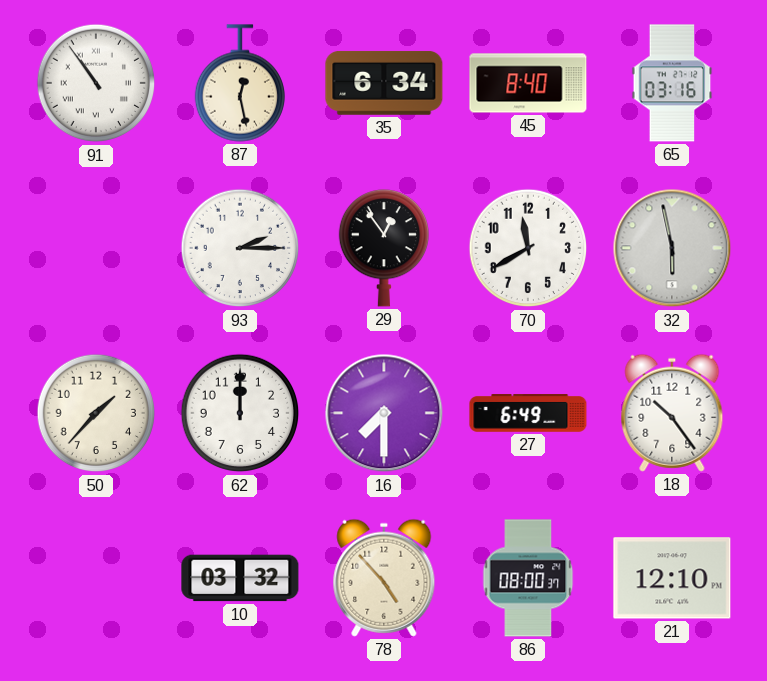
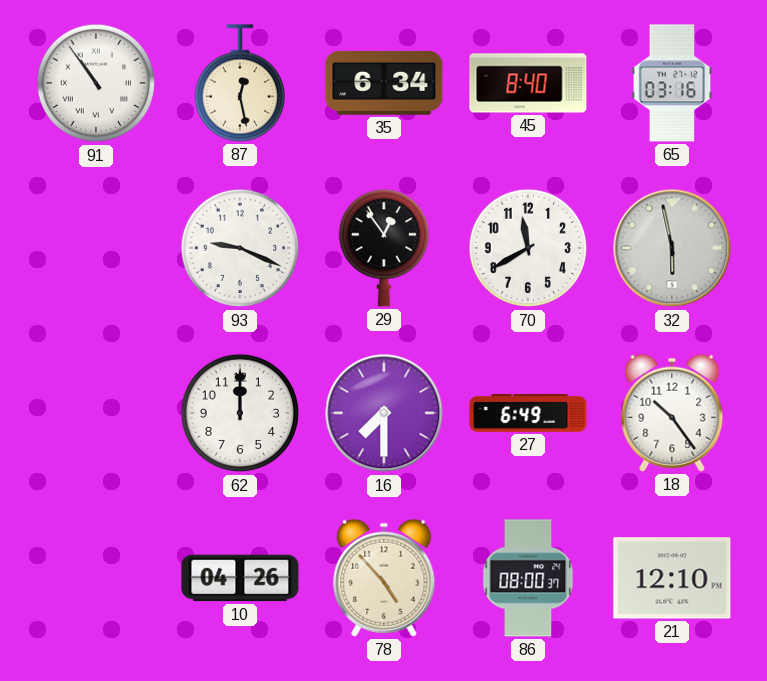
93: 2:15 -> 9:19
50: 1:37 -> none
10: 03:32 -> 04:26
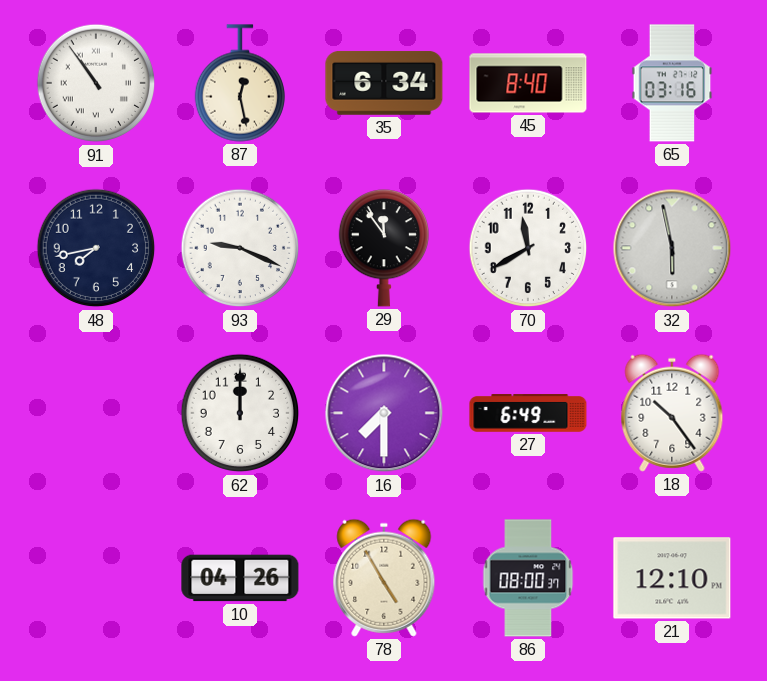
48: none -> 7:43
29: 12:54 -> 11:54
78: 4:53 -> 4:55
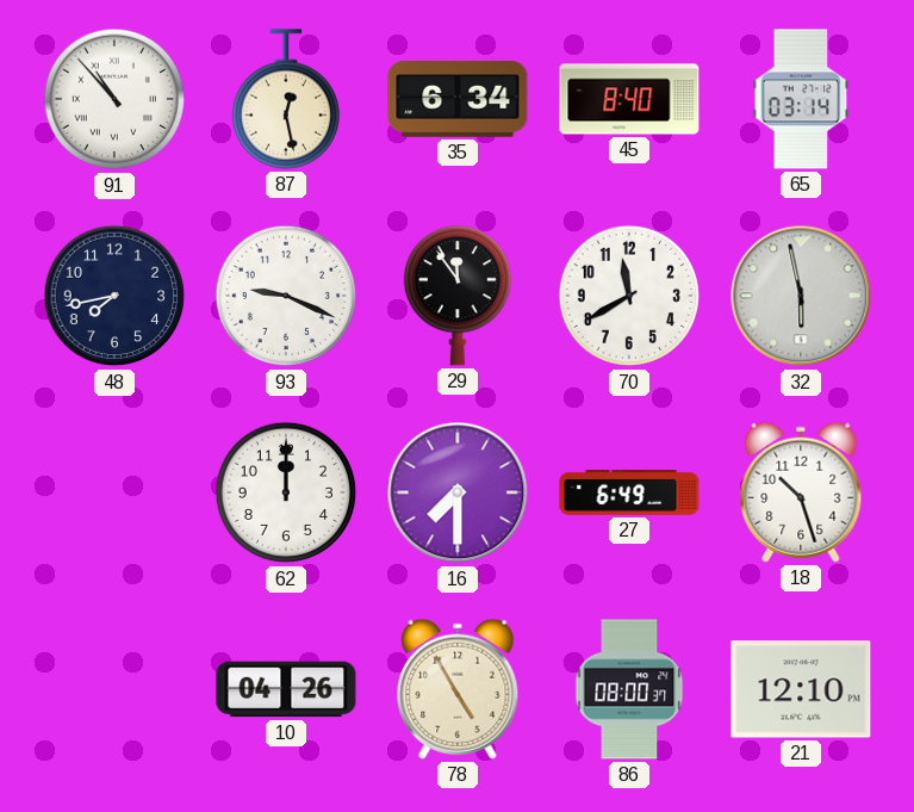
91: 10:54 -> 10:53
65: 03:16 -> 03:14
18: 10:24 -> 10:27
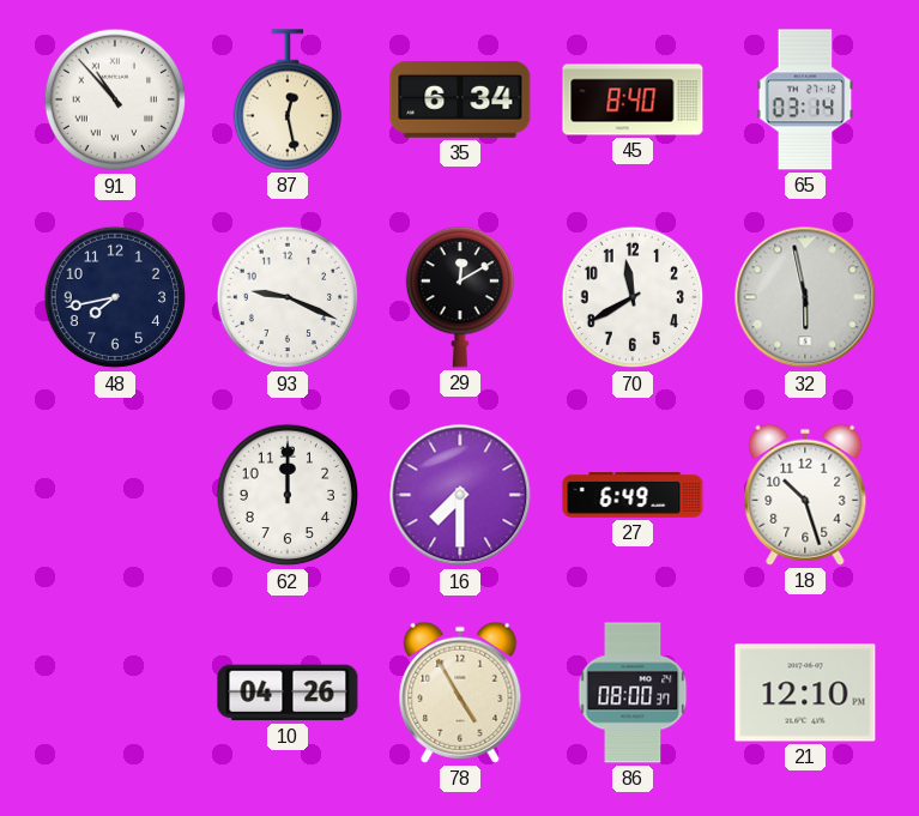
29: 11:54 -> 12:10
